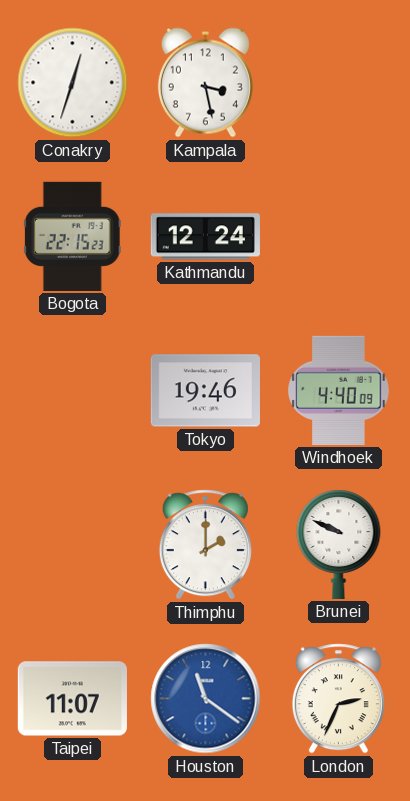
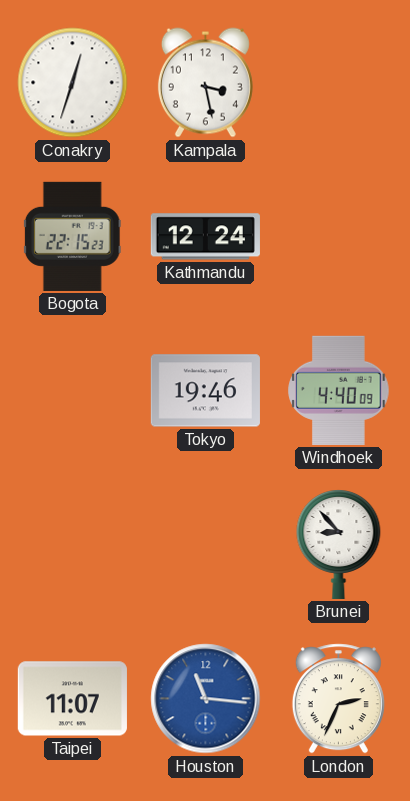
Thimphu: 2:00 -> none
Brunei: 9:49 -> 8:53
Houston: 11:21 -> 11:16
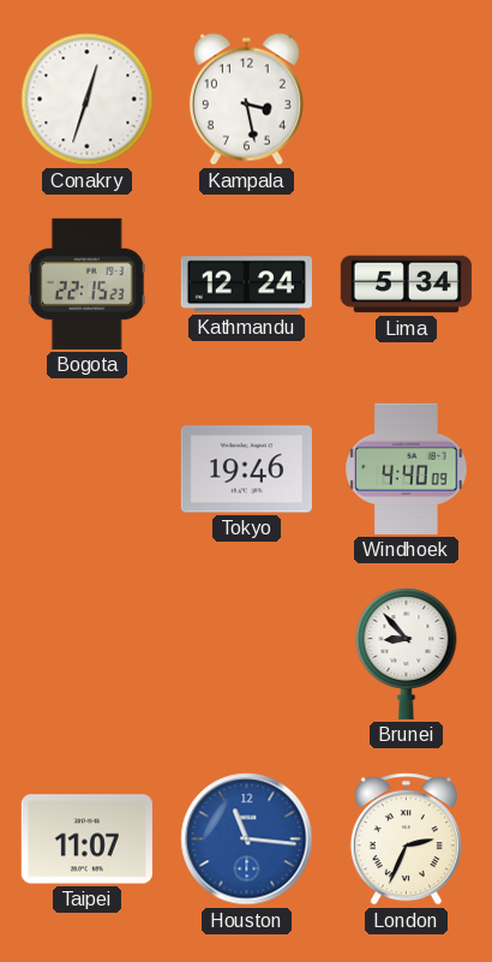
Lima: none -> 5:34
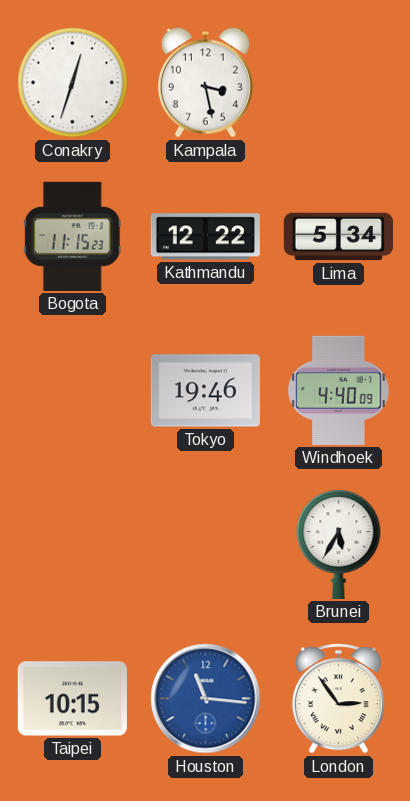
Bogota: 22:15 -> 11:15
Kathmandu: 12:24 -> 12:22
Brunei: 8:53 -> 5:35
Taipei: 11:07 -> 10:15
London: 2:34 -> 2:54
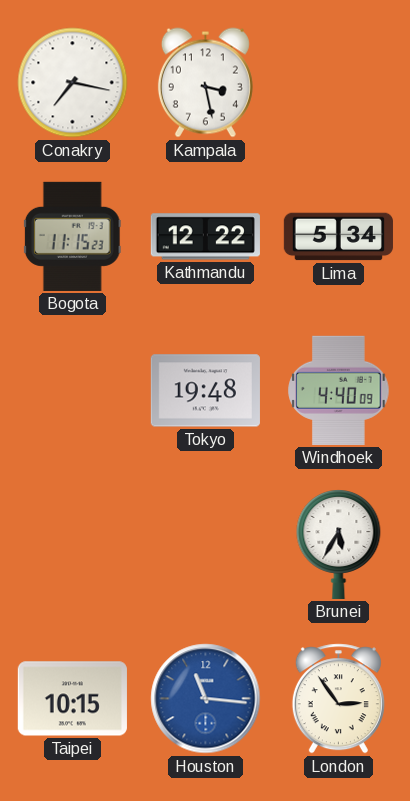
Conakry: 12:33 -> 7:17
Tokyo: 19:46 -> 19:48
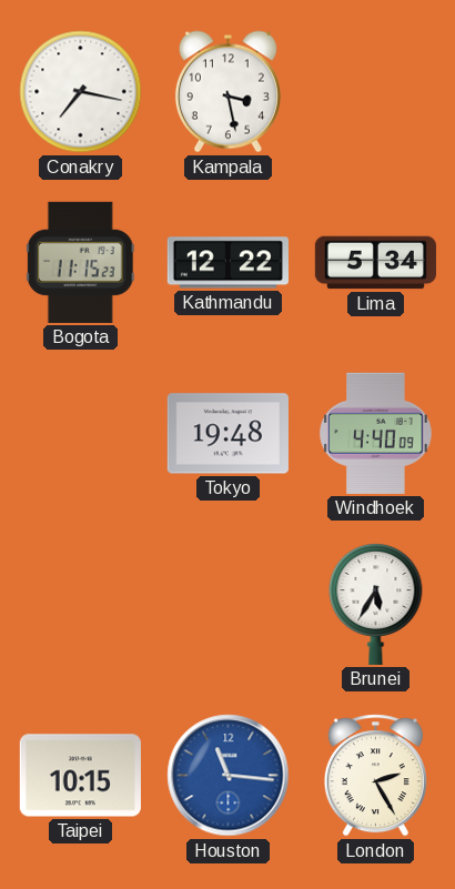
London: 2:54 -> 2:25
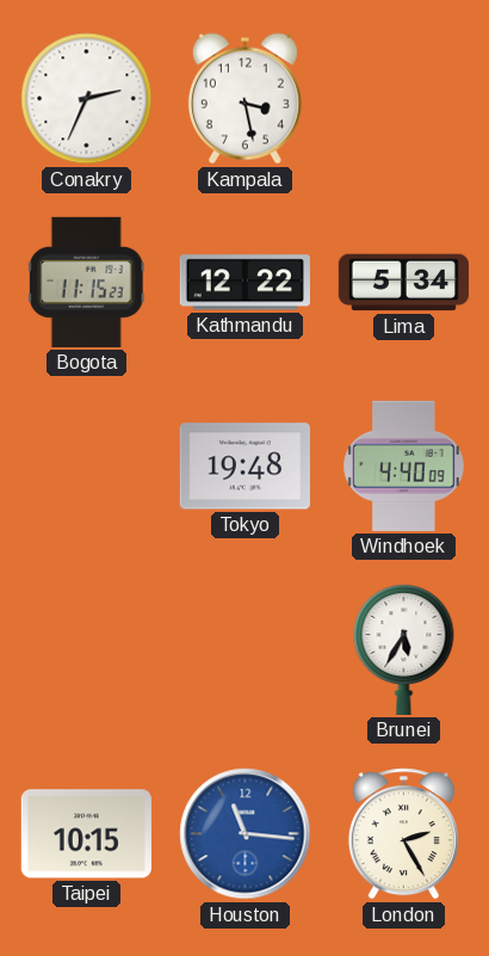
Conakry: 7:17 -> 2:34
